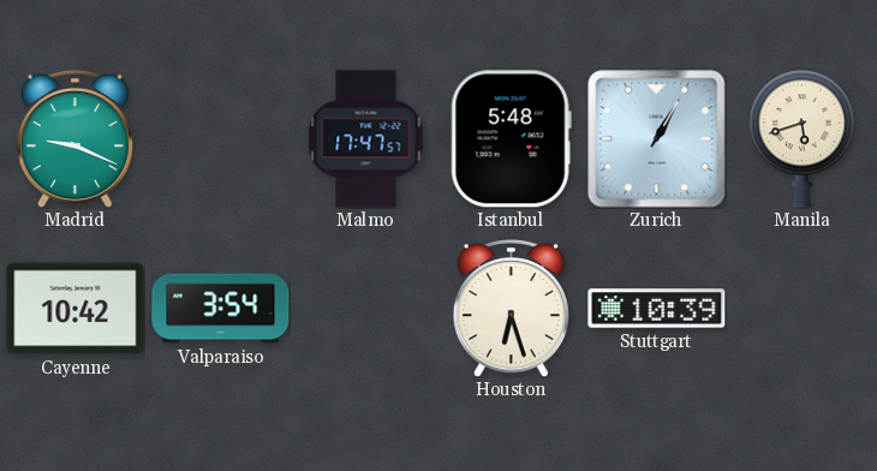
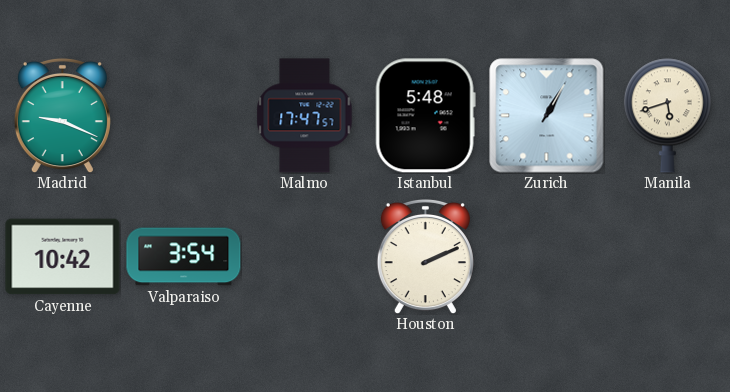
Houston: 6:27 -> 2:11
Stuttgart: 10:39 -> none
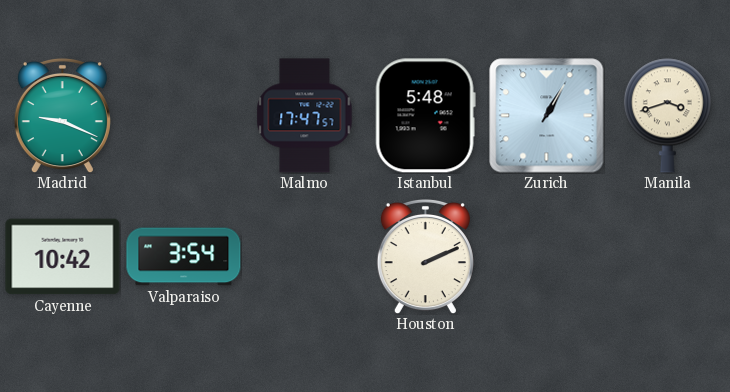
Manila: 5:42 -> 3:42
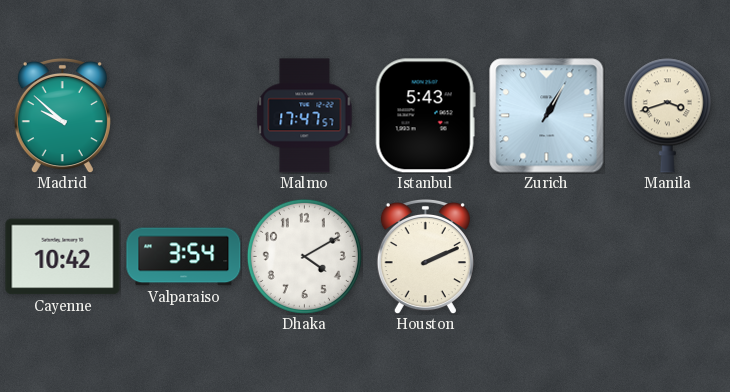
Madrid: 9:19 -> 9:52
Istanbul: 5:48 -> 5:43
Dhaka: none -> 4:10
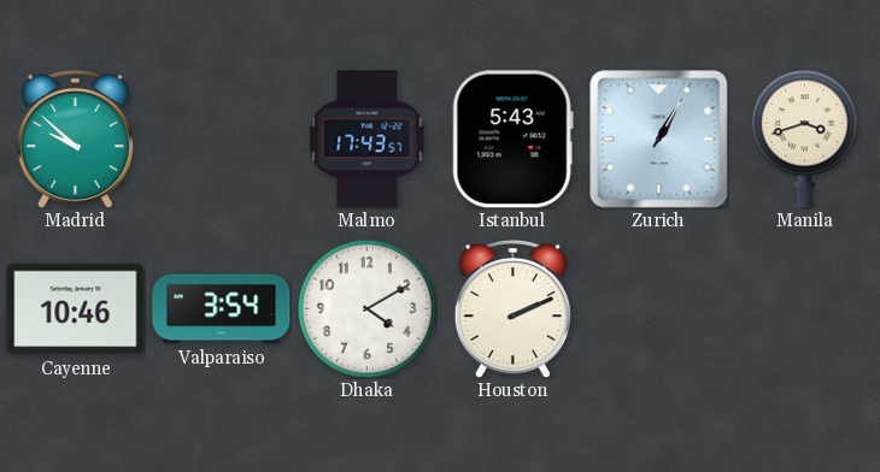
Malmo: 17:47 -> 17:43
Cayenne: 10:42 -> 10:46
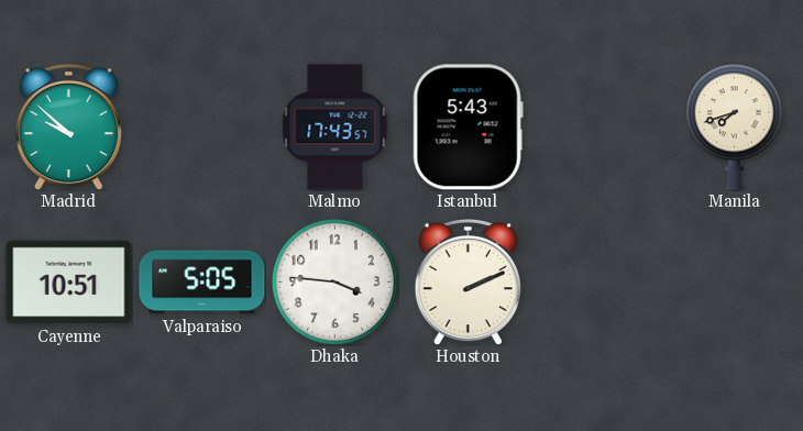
Zurich: 1:05 -> none
Manila: 3:42 -> 7:42
Cayenne: 10:46 -> 10:51
Valparaiso: 3:54 -> 5:05
Dhaka: 4:10 -> 3:46
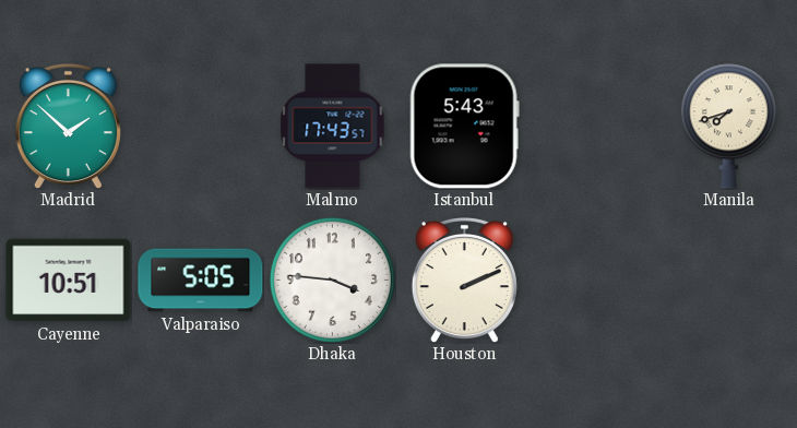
Madrid: 9:52 -> 1:52
